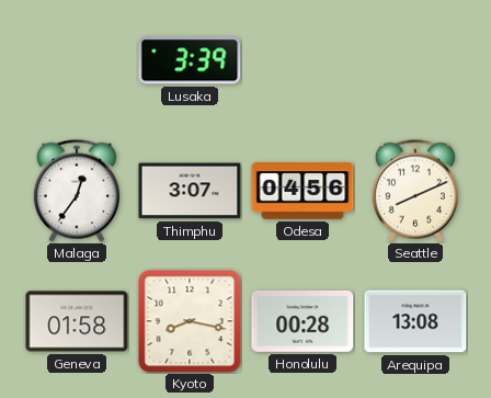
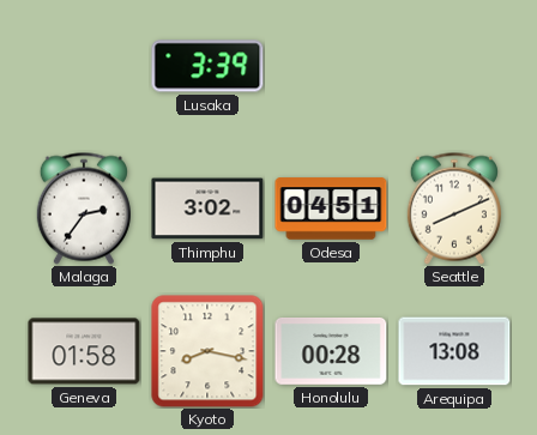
Malaga: 12:36 -> 2:36
Thimphu: 3:07 -> 3:02
Odesa: 04:56 -> 04:51
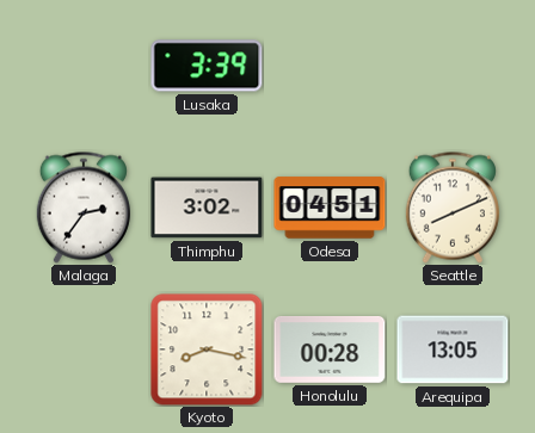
Geneva: 01:58 -> none
Arequipa: 13:08 -> 13:05
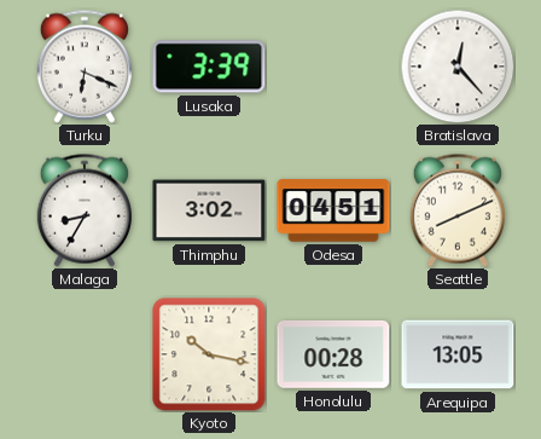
Turku: none -> 6:19
Bratislava: none -> 12:23
Malaga: 2:36 -> 8:35
Kyoto: 8:17 -> 10:17
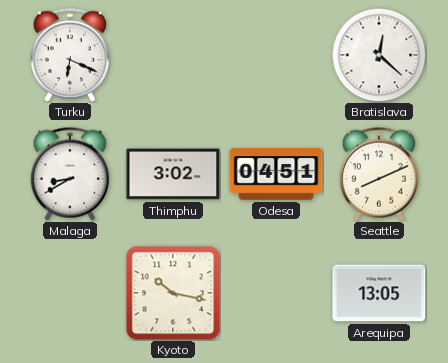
Lusaka: 3:39 -> none
Bratislava: 12:23 -> 12:22
Malaga: 8:35 -> 8:40
Honolulu: 00:28 -> none
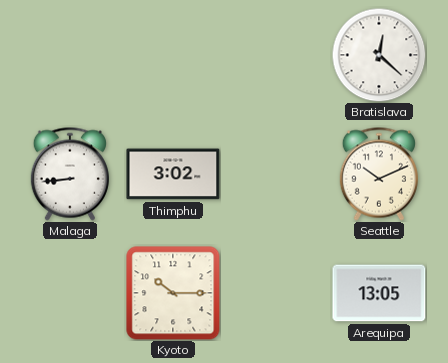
Turku: 6:19 -> none
Malaga: 8:40 -> 8:44
Odesa: 04:51 -> none
Seattle: 8:11 -> 10:11
Kyoto: 10:17 -> 10:15
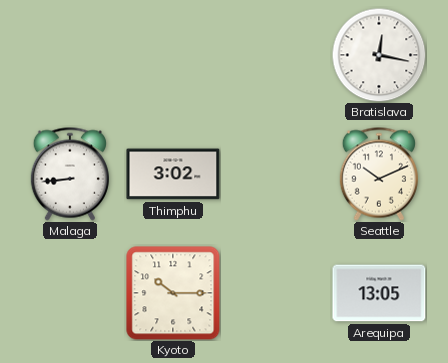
Bratislava: 12:22 -> 12:17
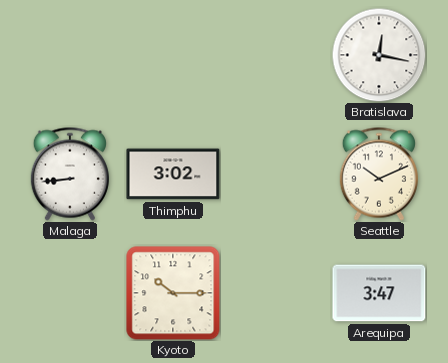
Arequipa: 13:05 -> 3:47
